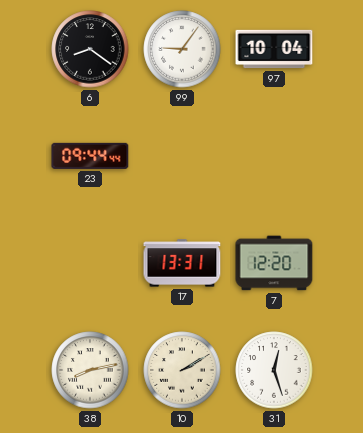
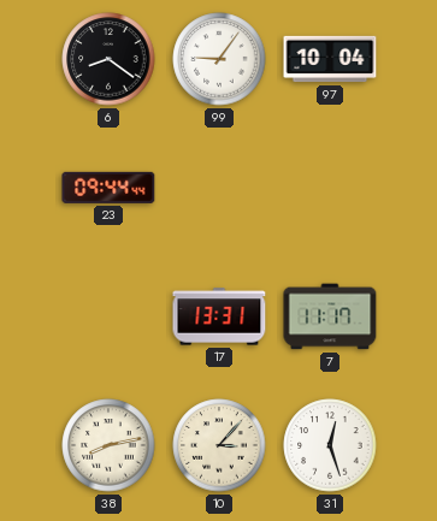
7: 12:20 -> 11:17
10: 2:10 -> 3:07
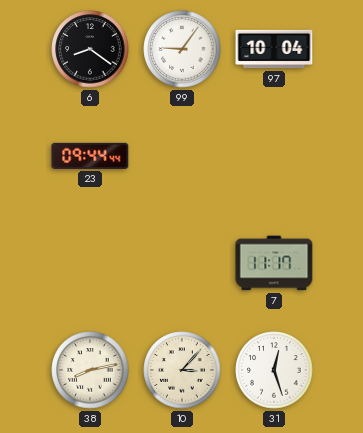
17: 13:31 -> none
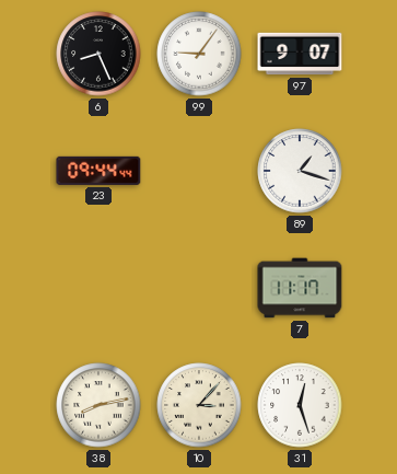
6: 8:21 -> 8:26
97: 10:04 -> 9:07
89: none -> 1:18
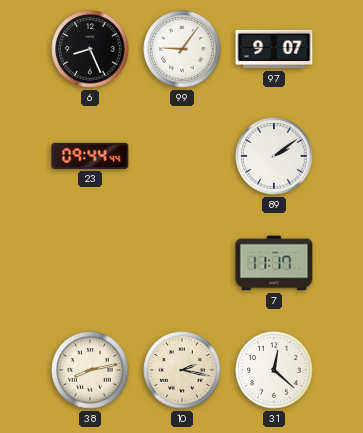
89: 1:18 -> 2:09
10: 3:07 -> 2:17
31: 12:27 -> 12:22
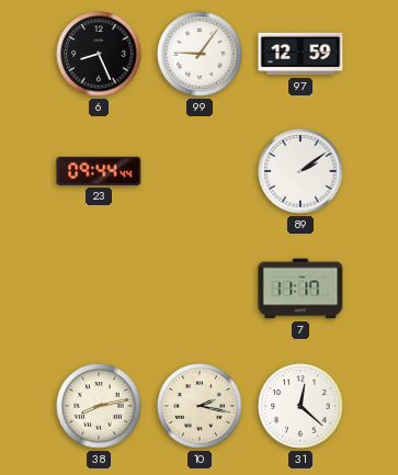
97: 9:07 -> 12:59
